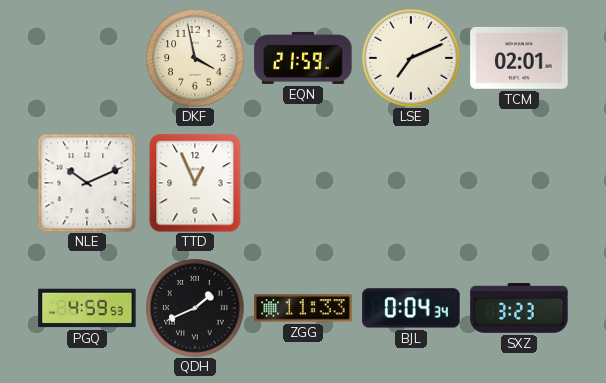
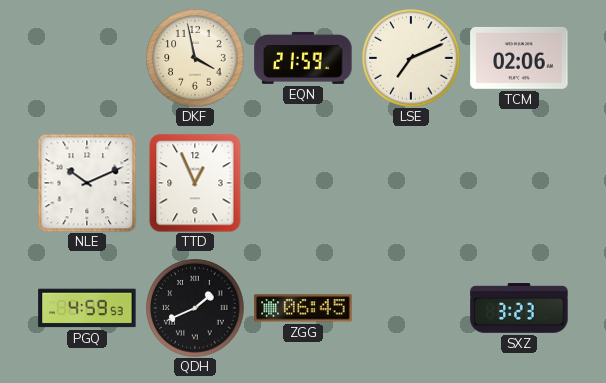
TCM: 02:01 -> 02:06
ZGG: 11:33 -> 06:45
BJL: 0:04 -> none
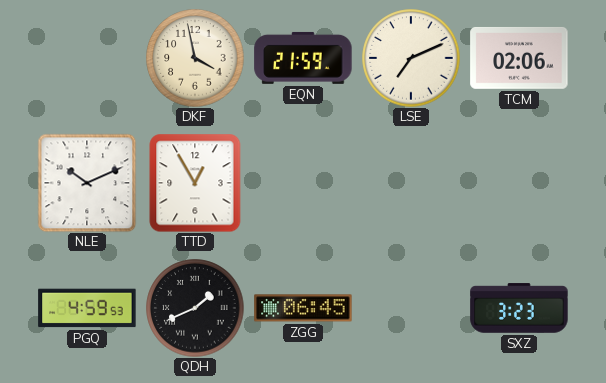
TTD: 12:56 -> 12:55
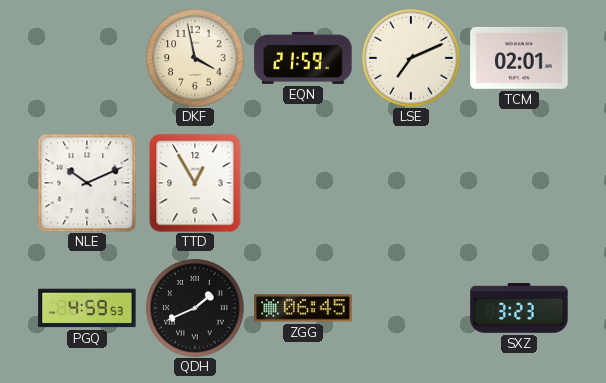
TCM: 02:06 -> 02:01
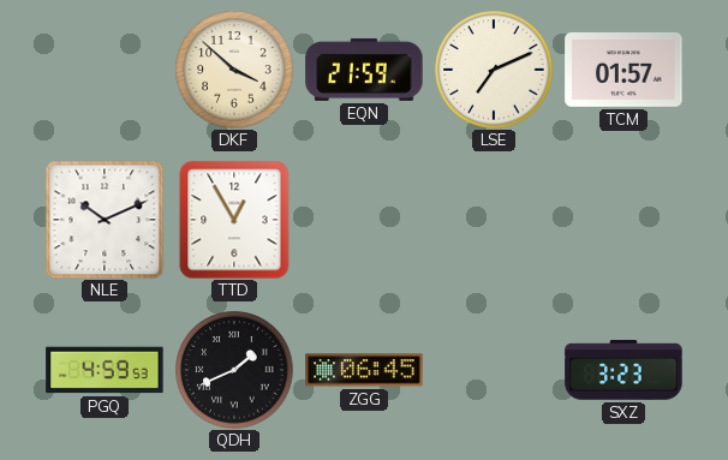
DKF: 3:58 -> 3:52
TCM: 02:01 -> 01:57
